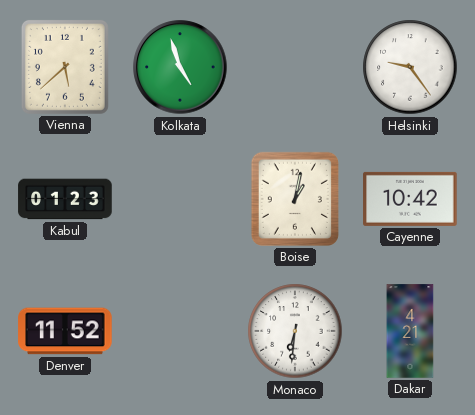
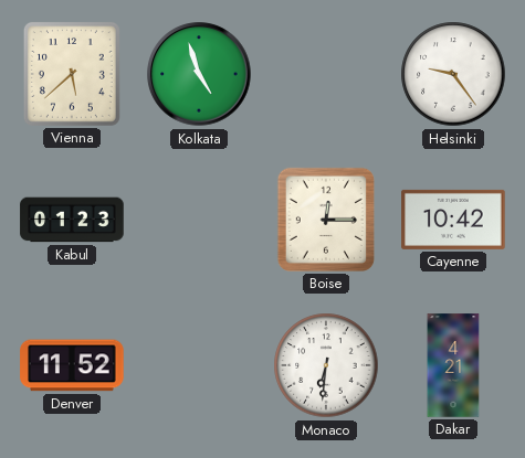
Boise: 1:02 -> 12:15
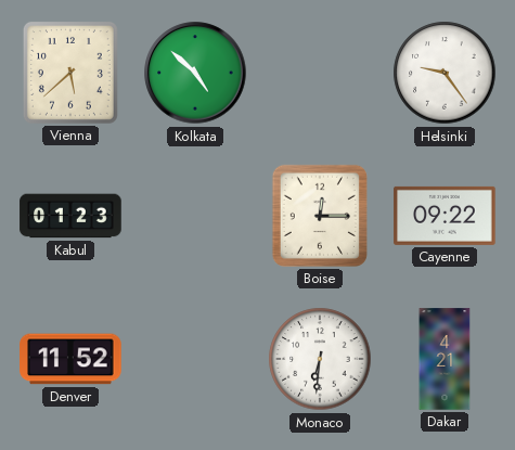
Kolkata: 4:57 -> 4:52
Cayenne: 10:42 -> 09:22
